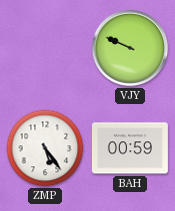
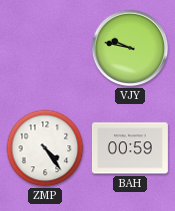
VJY: 9:49 -> 9:47
ZMP: 5:24 -> 4:24
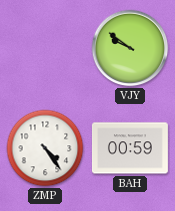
VJY: 9:47 -> 9:51
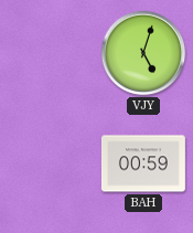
VJY: 9:51 -> 5:03
ZMP: 4:24 -> none
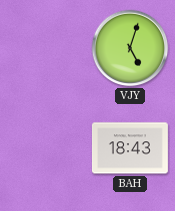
BAH: 00:59 -> 18:43
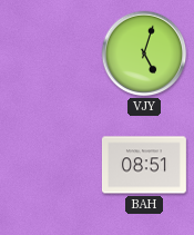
BAH: 18:43 -> 08:51
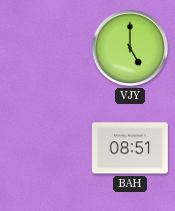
VJY: 5:03 -> 5:00
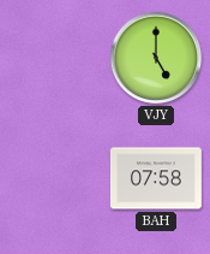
BAH: 08:51 -> 07:58
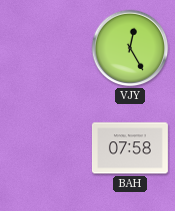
VJY: 5:00 -> 12:25
